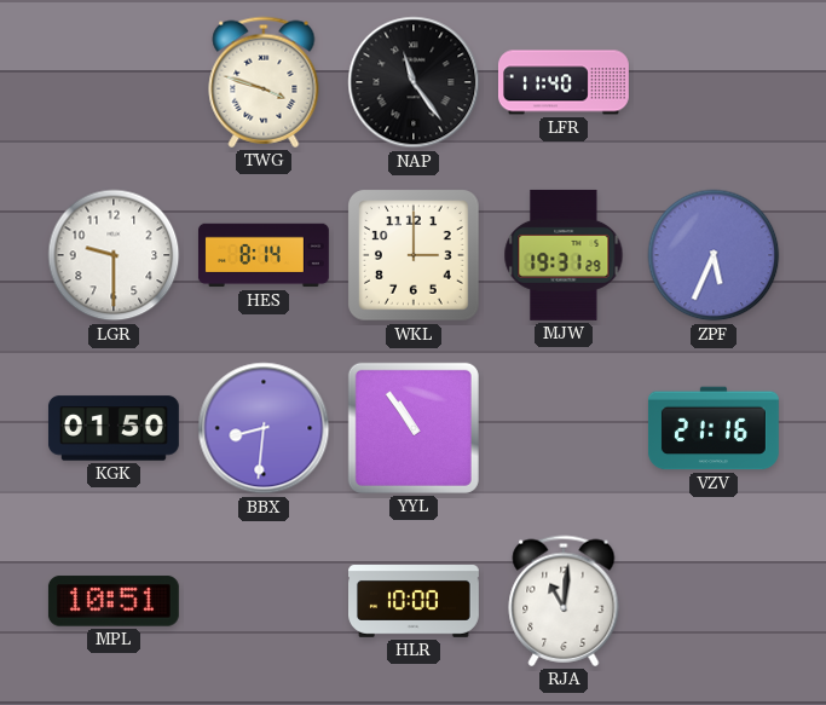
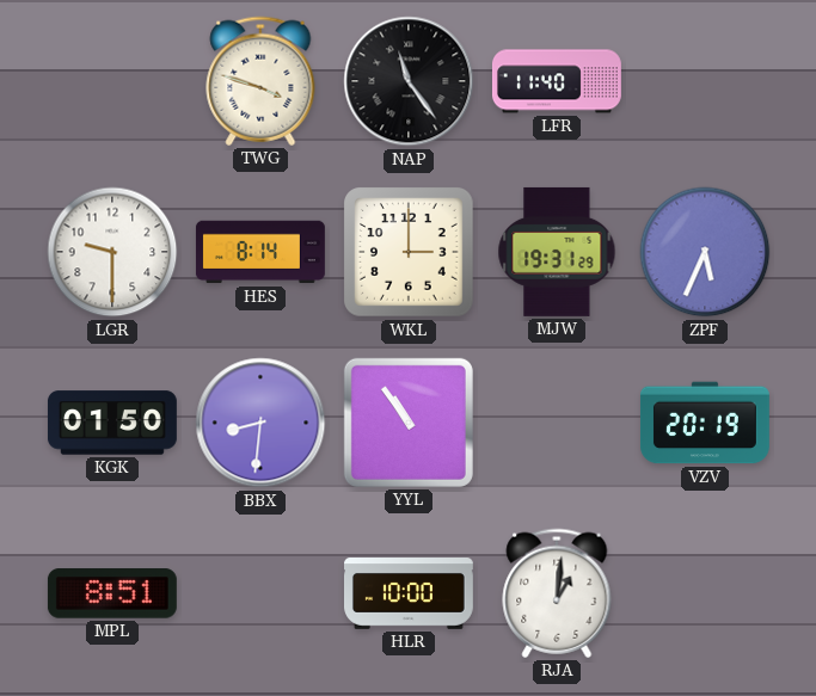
VZV: 21:16 -> 20:19
MPL: 10:51 -> 8:51
RJA: 11:01 -> 1:01
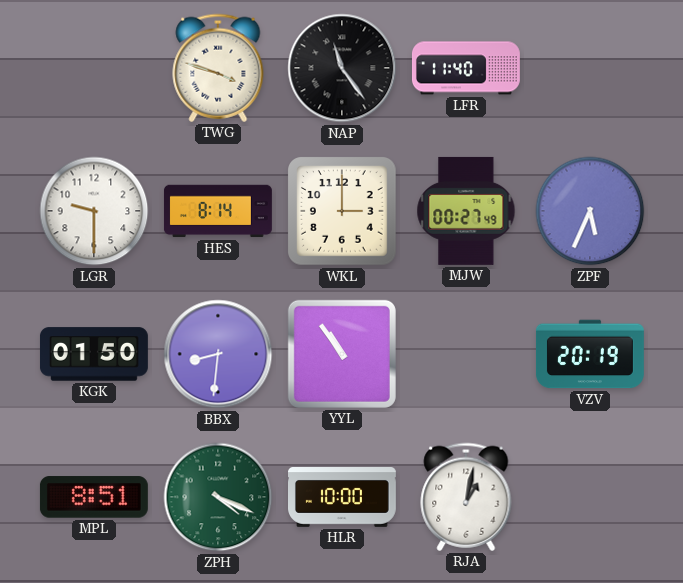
MJW: 19:31 -> 00:27
ZPH: none -> 4:19
RJA: 1:01 -> 1:02
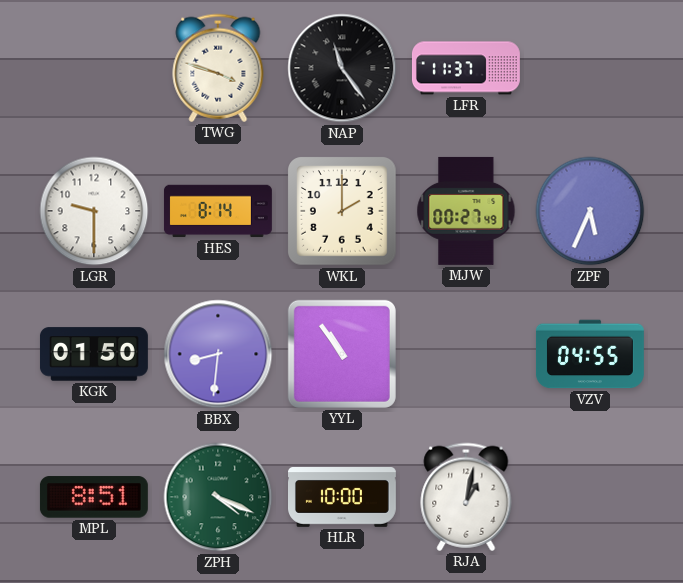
LFR: 11:40 -> 11:37
WKL: 3:00 -> 2:00
VZV: 20:19 -> 04:55
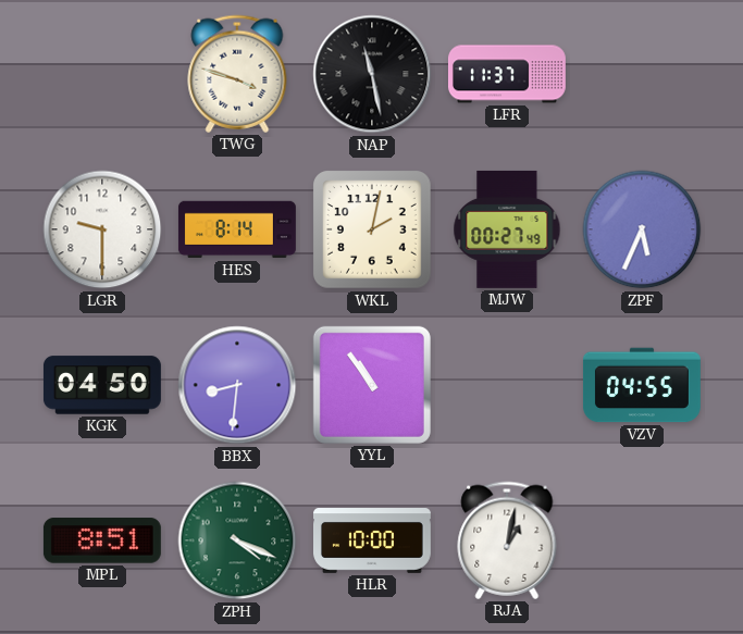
NAP: 11:24 -> 11:28
WKL: 2:00 -> 2:02
KGK: 01:50 -> 04:50
